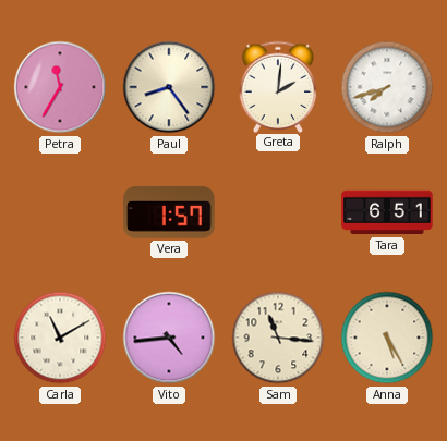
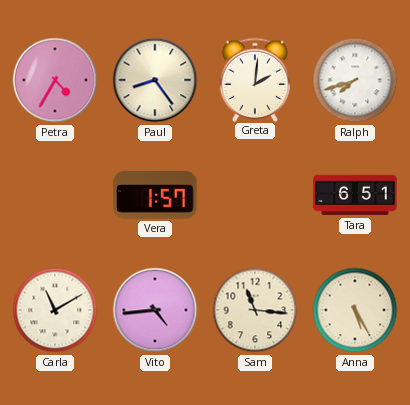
Petra: 11:35 -> 4:35
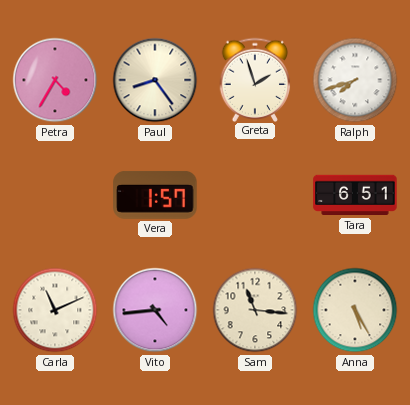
Greta: 2:01 -> 1:57
Carla: 11:10 -> 11:11
